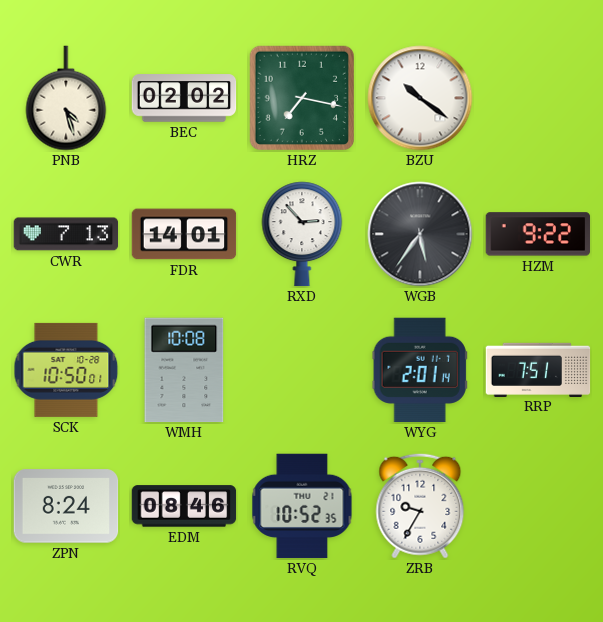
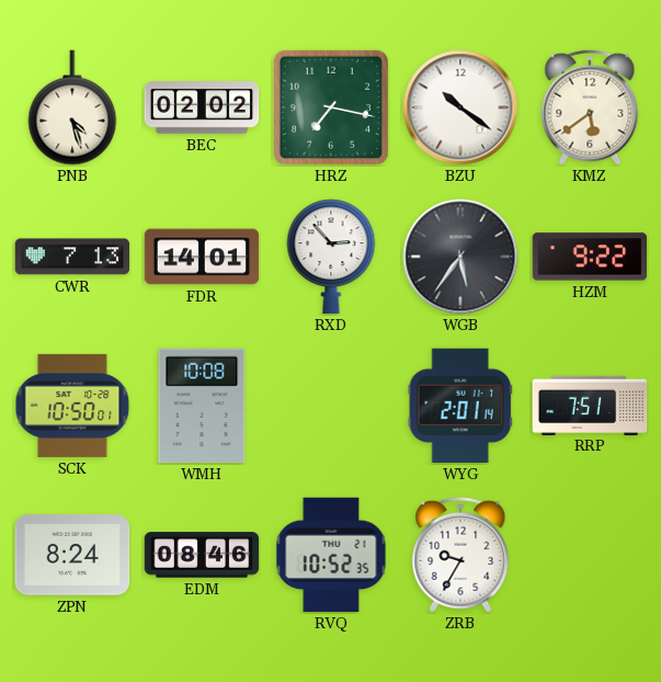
KMZ: none -> 5:39
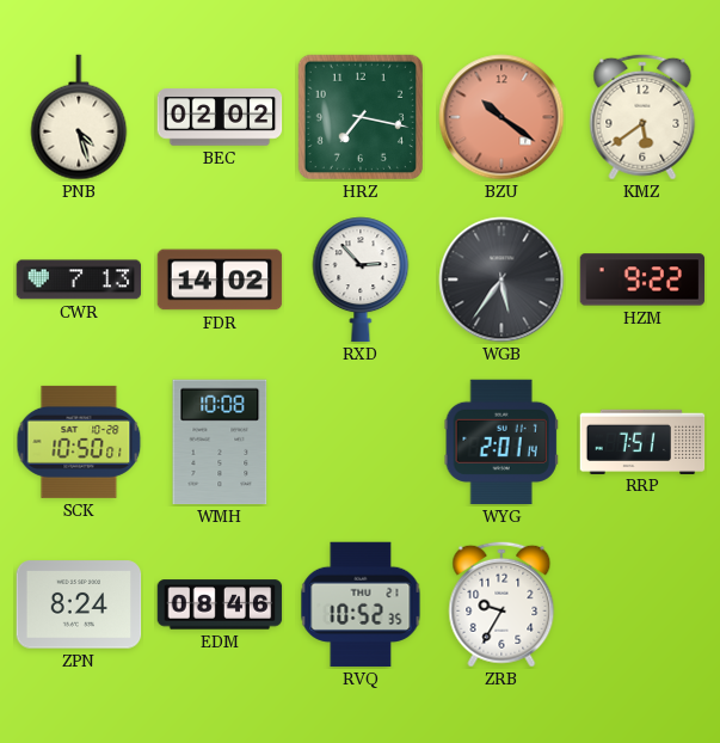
BZU dial: white -> salmon
FDR: 14:01 -> 14:02
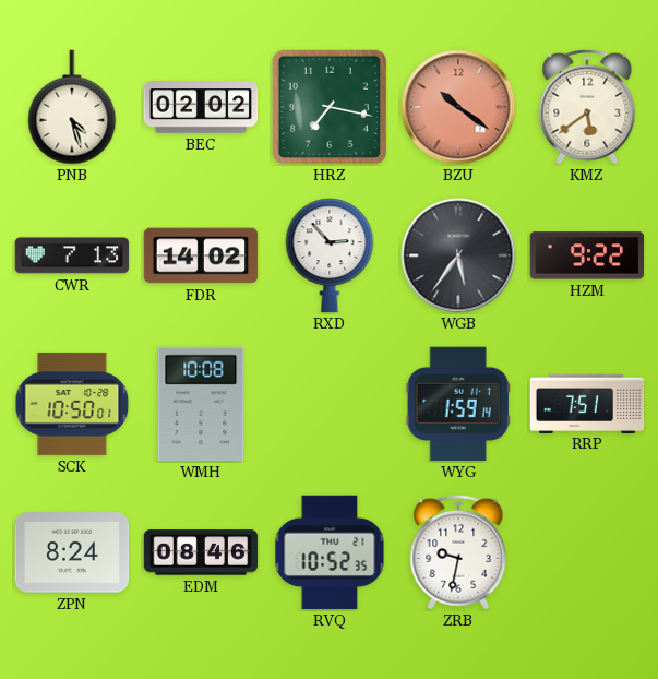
WYG: 2:01 -> 1:59
ZRB: 9:35 -> 9:32
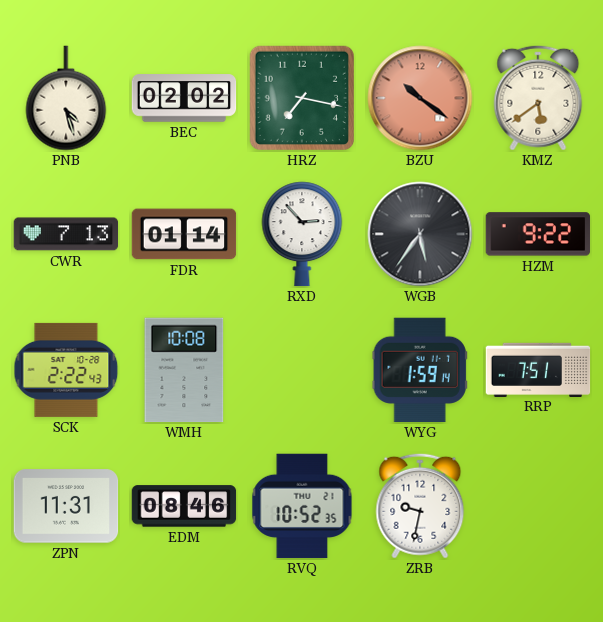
FDR: 14:02 -> 01:14
SCK: 10:50 -> 2:22
ZPN: 8:24 -> 11:31
